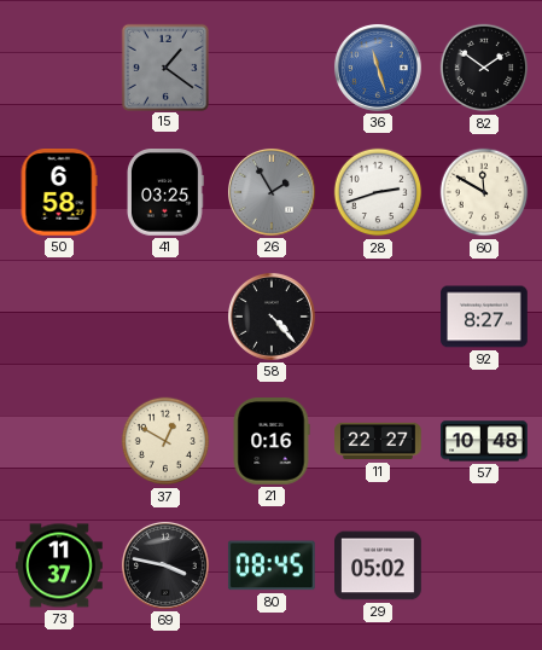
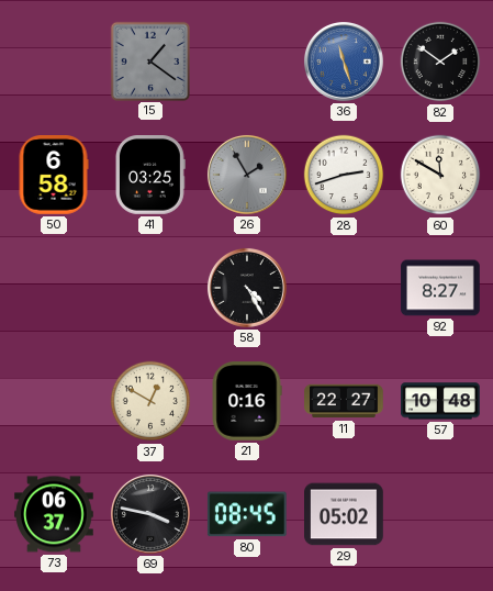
58: 4:23 -> 4:25
73: 11:37 -> 06:37
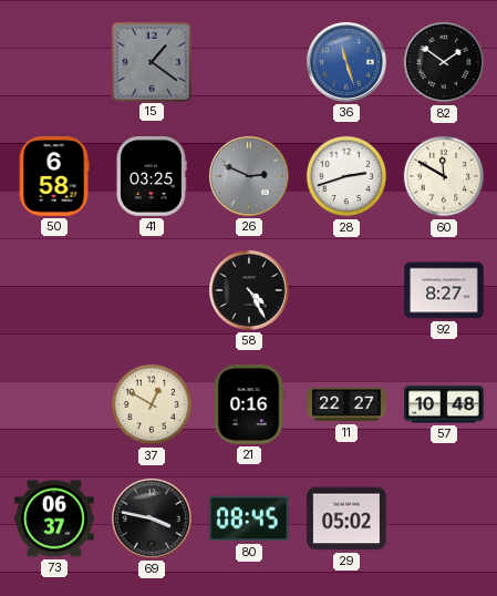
26: 1:55 -> 2:49
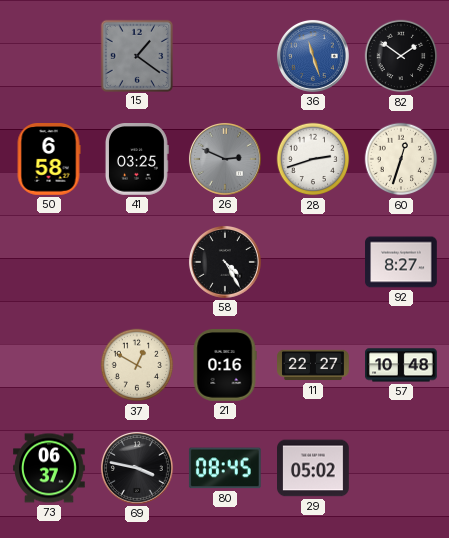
60: 11:50 -> 12:33
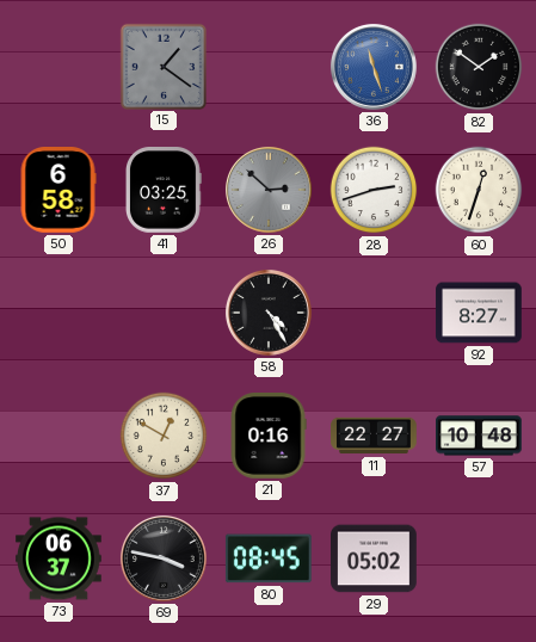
26: 2:49 -> 2:52
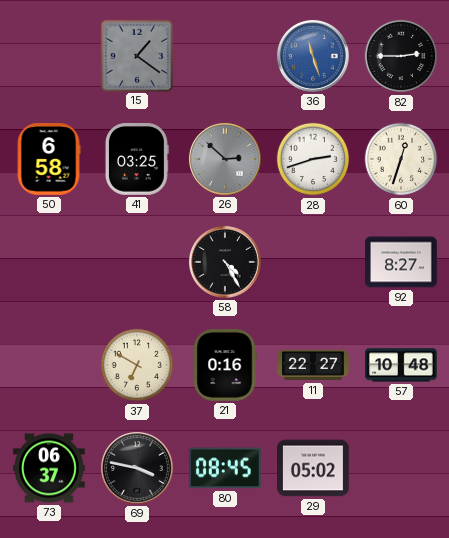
82: 1:51 -> 2:45
37: 12:50 -> 6:50
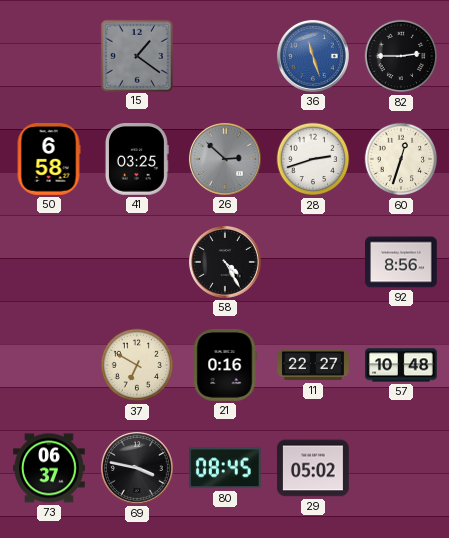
92: 8:27 -> 8:56
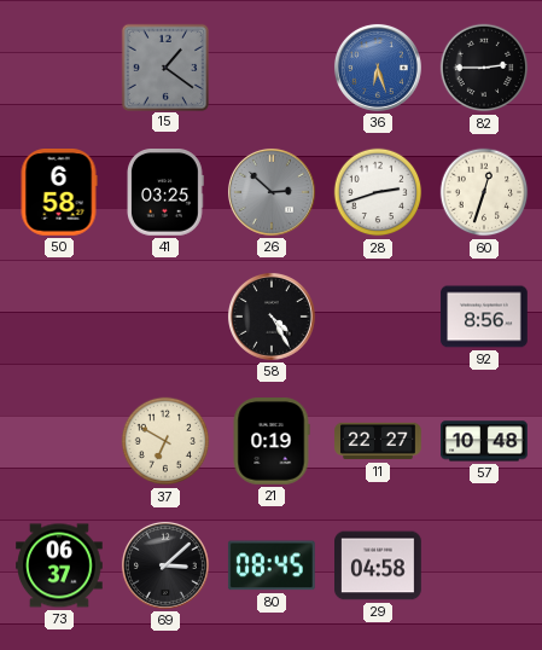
36: 11:27 -> 6:27
21: 0:16 -> 0:19
69: 3:47 -> 3:08
29: 05:02 -> 04:58
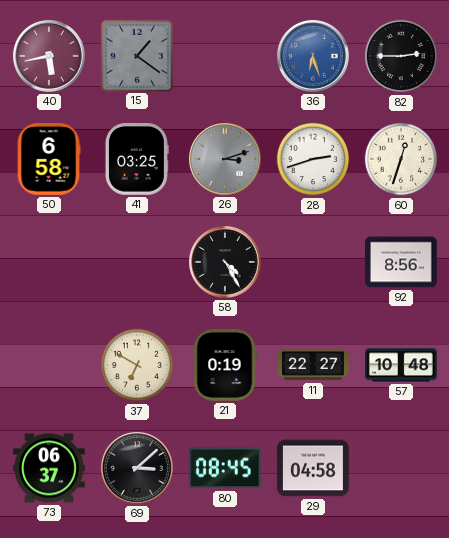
40: none -> 5:43
26: 2:52 -> 3:12
